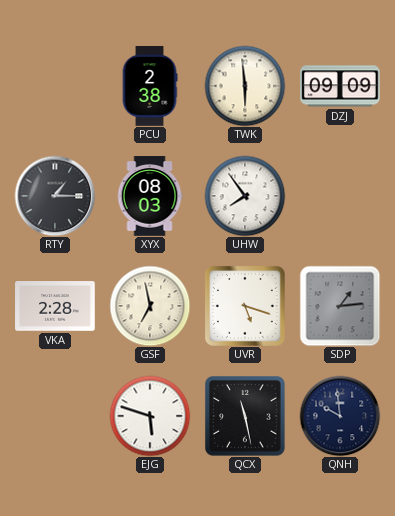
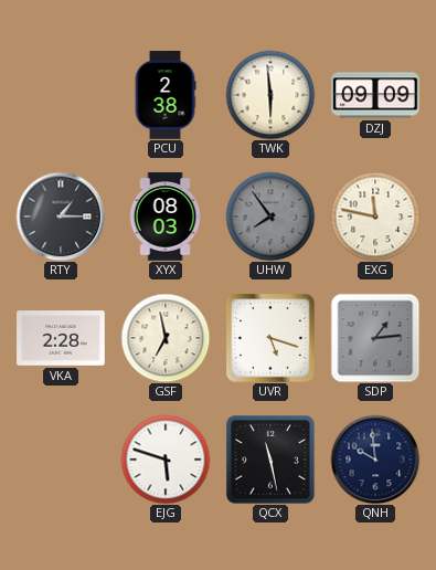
UHW dial: white -> grey
EXG: none -> 11:47
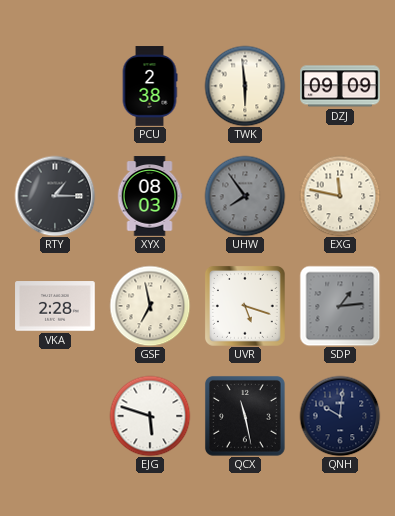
QNH: 9:59 -> 10:01
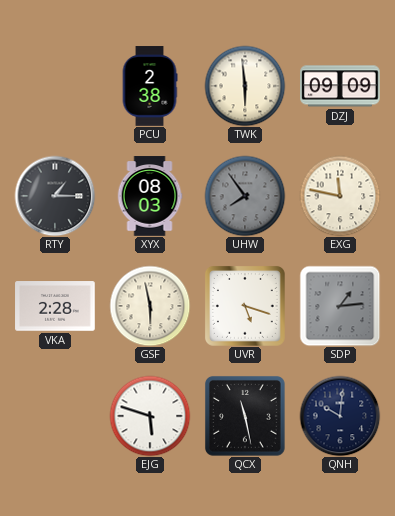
GSF: 6:58 -> 5:58
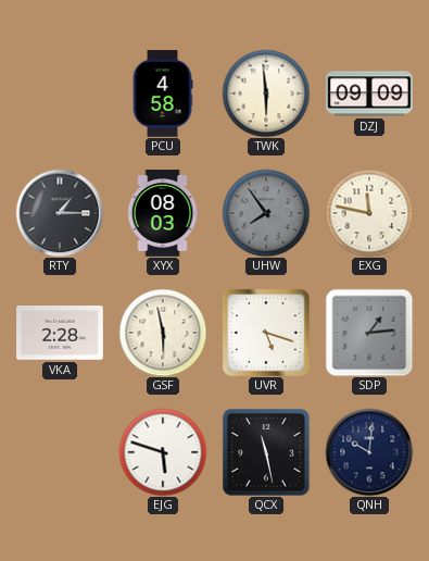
PCU: 2:38 -> 4:58
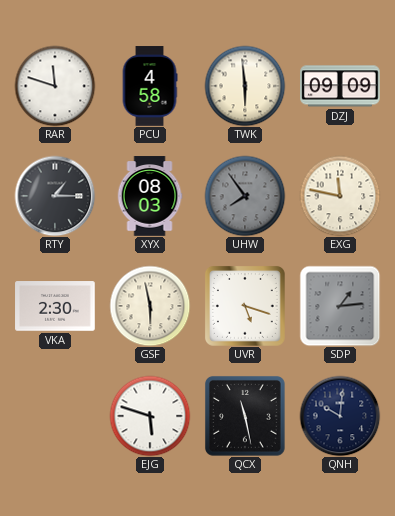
RAR: none -> 11:48
VKA: 2:28 -> 2:30
